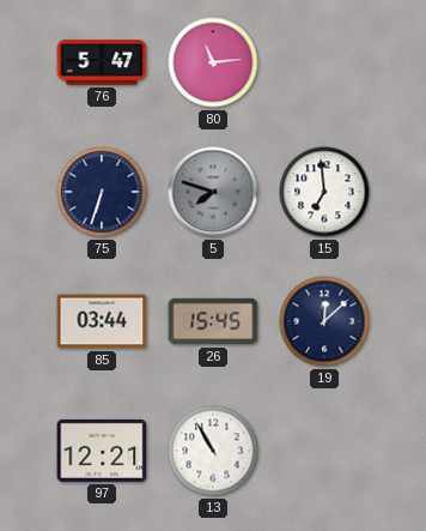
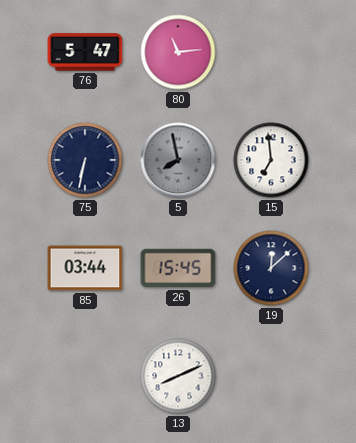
75: 6:33 -> 6:32
5: 7:48 -> 7:58
97: 12:21 -> none
13: 10:55 -> 8:11
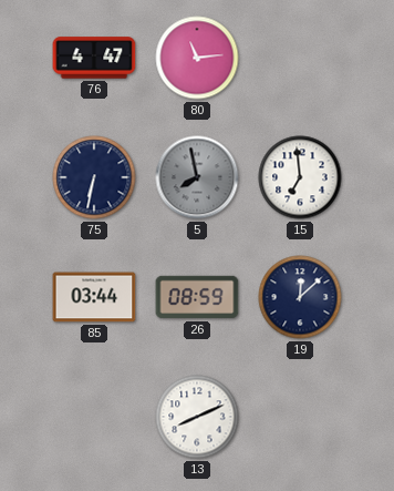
76: 5:47 -> 4:47
26: 15:45 -> 08:59
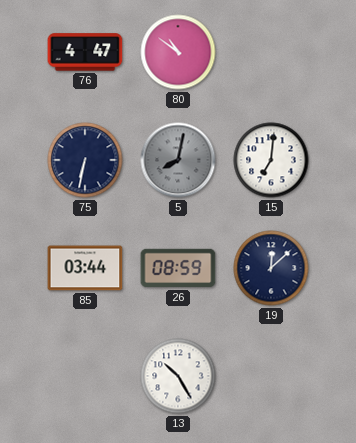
80: 11:14 -> 10:51
5: 7:58 -> 8:02
15: 6:59 -> 7:01
13: 8:11 -> 10:25
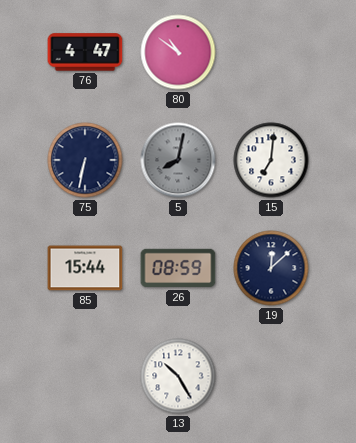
85: 03:44 -> 15:44
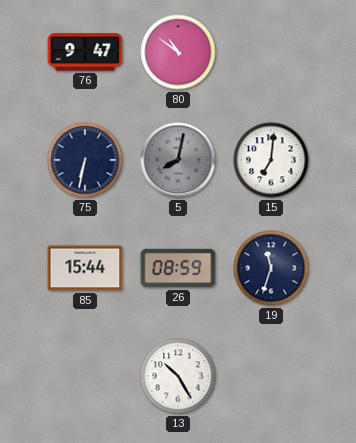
76: 4:47 -> 9:47
19: 12:08 -> 11:33
